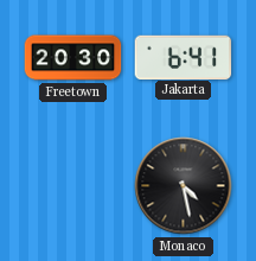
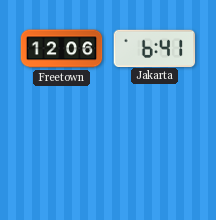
Freetown: 20:30 -> 12:06
Monaco: 4:28 -> none
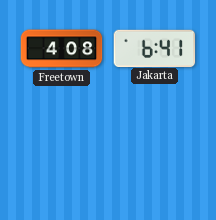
Freetown: 12:06 -> 4:08
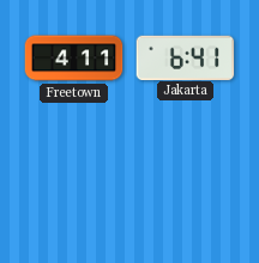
Freetown: 4:08 -> 4:11
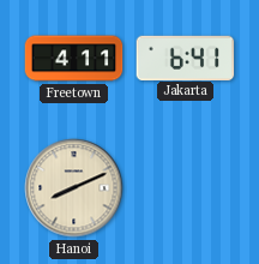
Hanoi: none -> 8:11
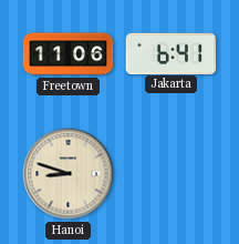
Freetown: 4:11 -> 11:06
Hanoi: 8:11 -> 8:48
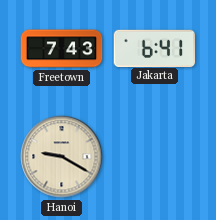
Freetown: 11:06 -> 7:43
Hanoi: 8:48 -> 9:20
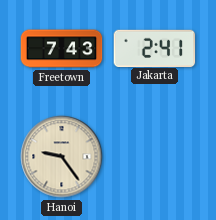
Jakarta: 6:41 -> 2:41
Hanoi: 9:20 -> 9:24
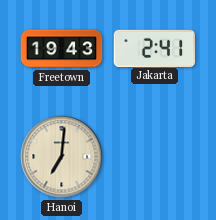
Freetown: 7:43 -> 19:43
Hanoi: 9:24 -> 7:01
